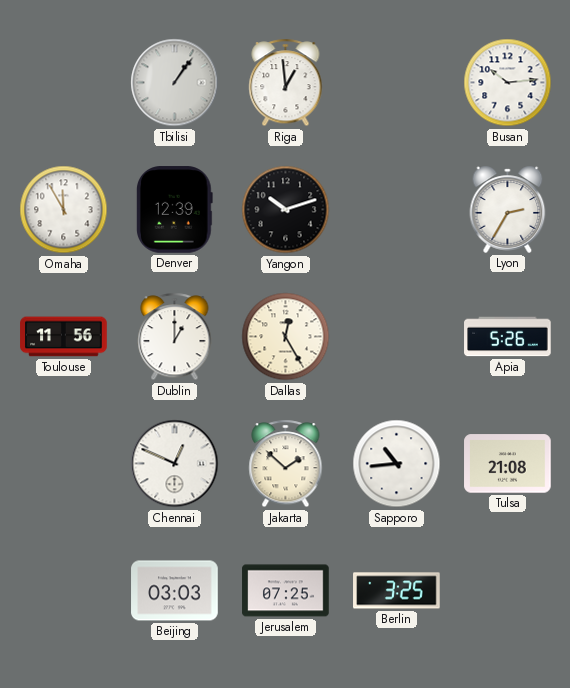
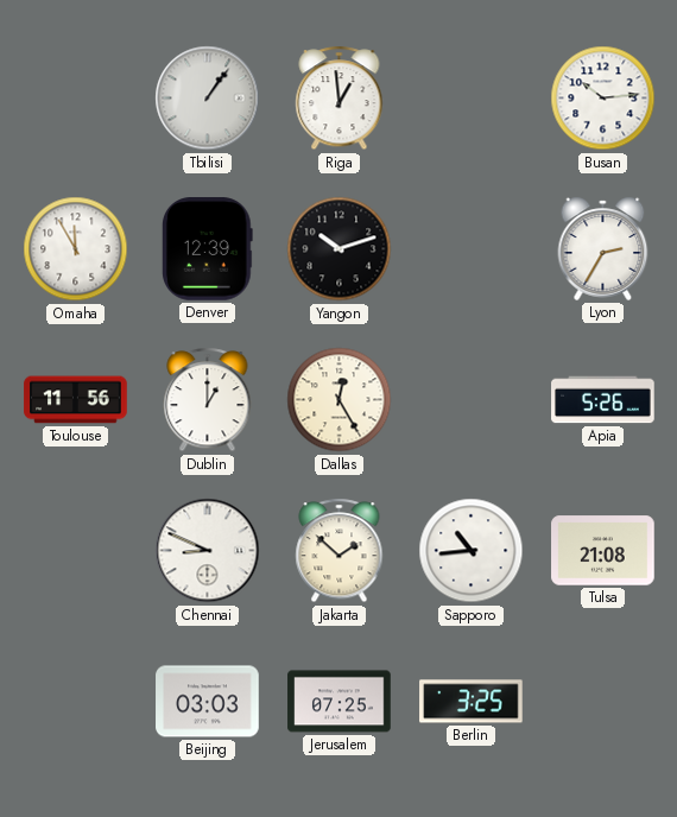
Chennai: 12:49 -> 8:49
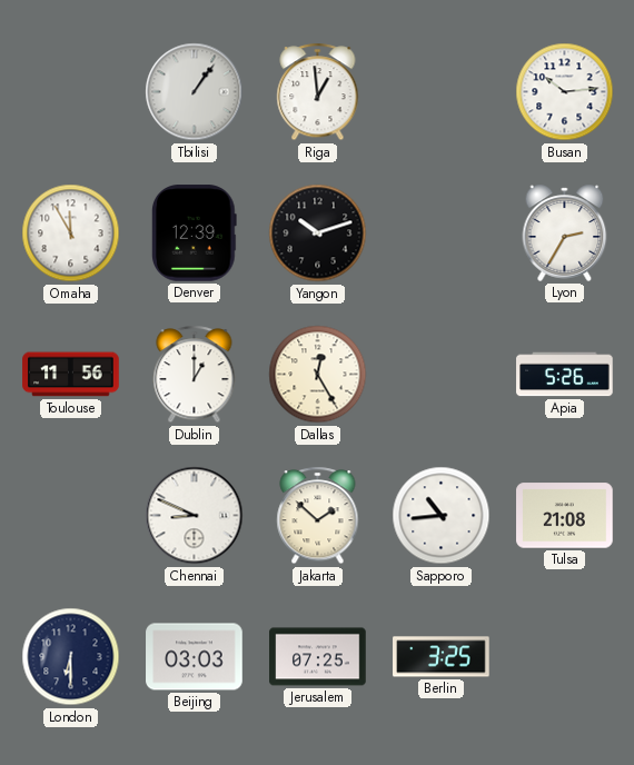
London: none -> 6:30
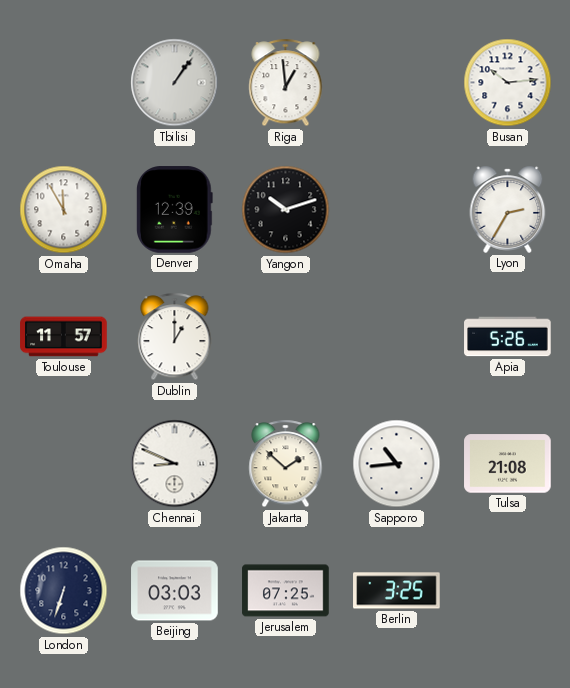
Toulouse: 11:56 -> 11:57
Dallas: 12:25 -> none
London: 6:30 -> 6:33
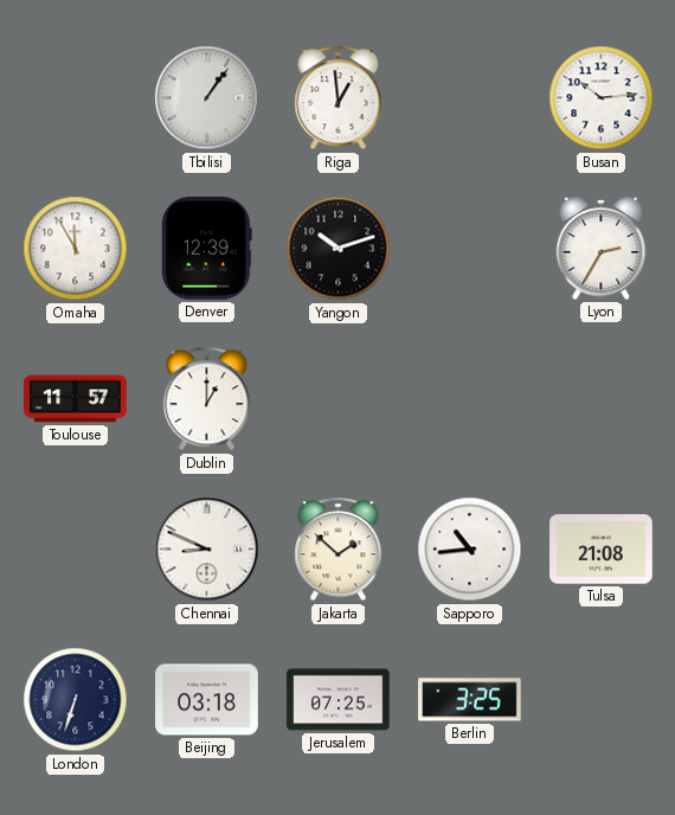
Apia: 5:26 -> none
Beijing: 03:03 -> 03:18
